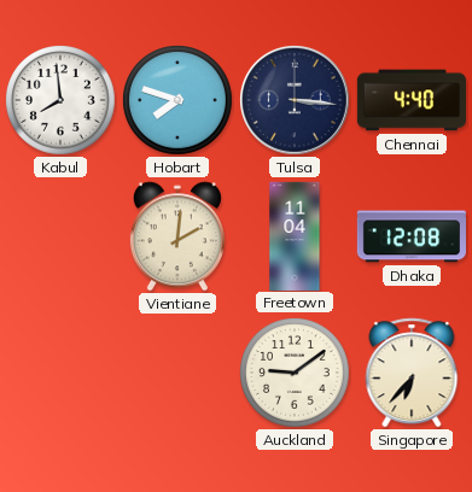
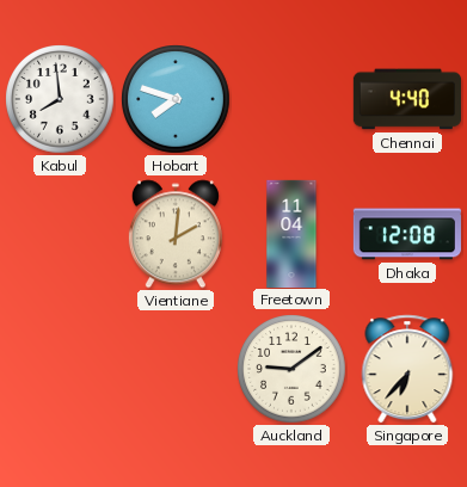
Tulsa: 3:16 -> none
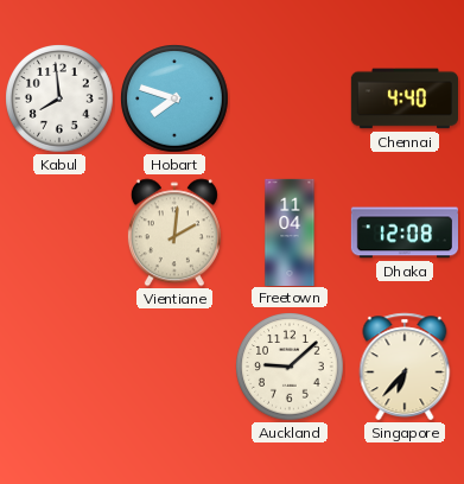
Auckland: 9:09 -> 9:08
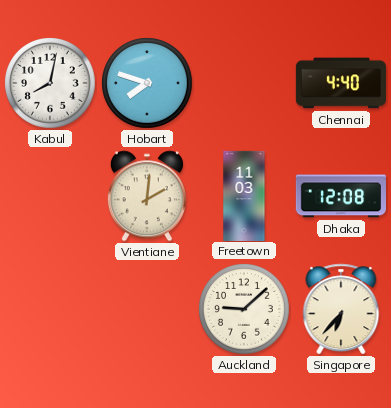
Kabul: 7:59 -> 8:02
Freetown: 11:04 -> 11:03
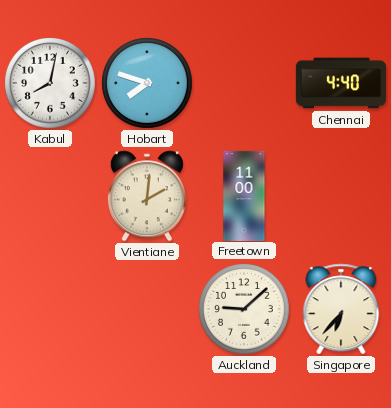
Freetown: 11:03 -> 11:00
Dhaka: 12:08 -> none
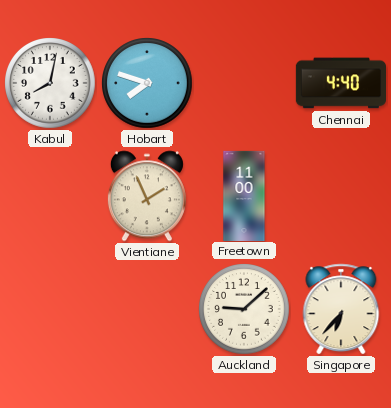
Vientiane: 2:01 -> 1:56
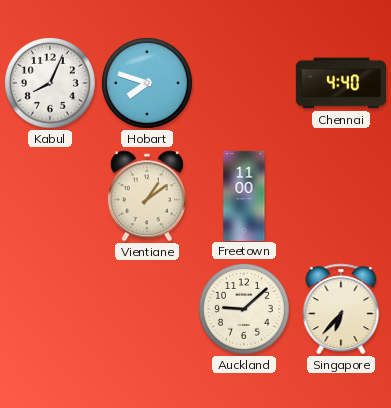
Kabul: 8:02 -> 8:04
Vientiane: 1:56 -> 1:09
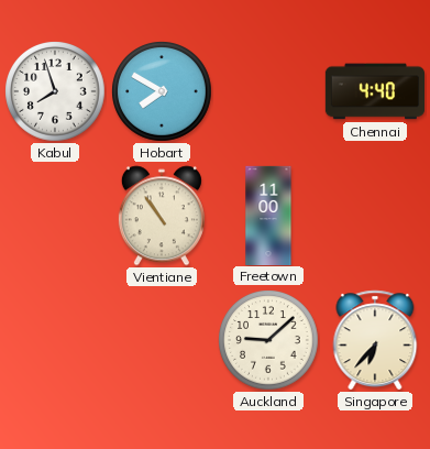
Kabul: 8:04 -> 7:57
Hobart: 7:48 -> 7:50
Vientiane: 1:09 -> 10:54
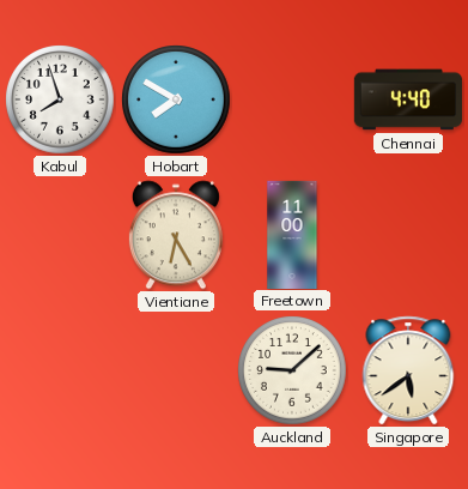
Vientiane: 10:54 -> 6:25
Singapore: 6:37 -> 5:39
